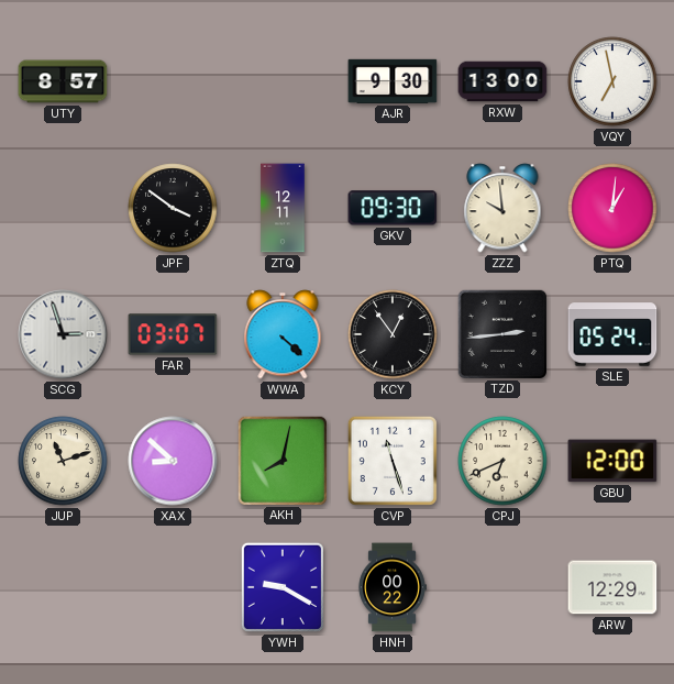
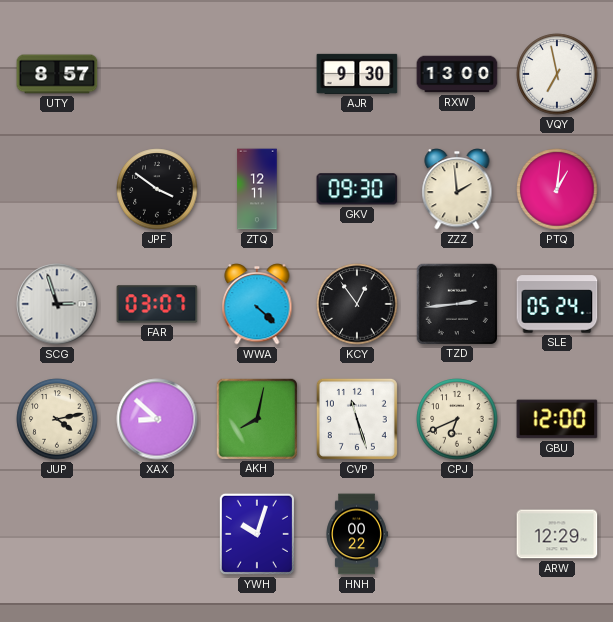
ZZZ: 9:59 -> 1:59
JUP: 11:12 -> 4:13
YWH: 9:20 -> 10:03
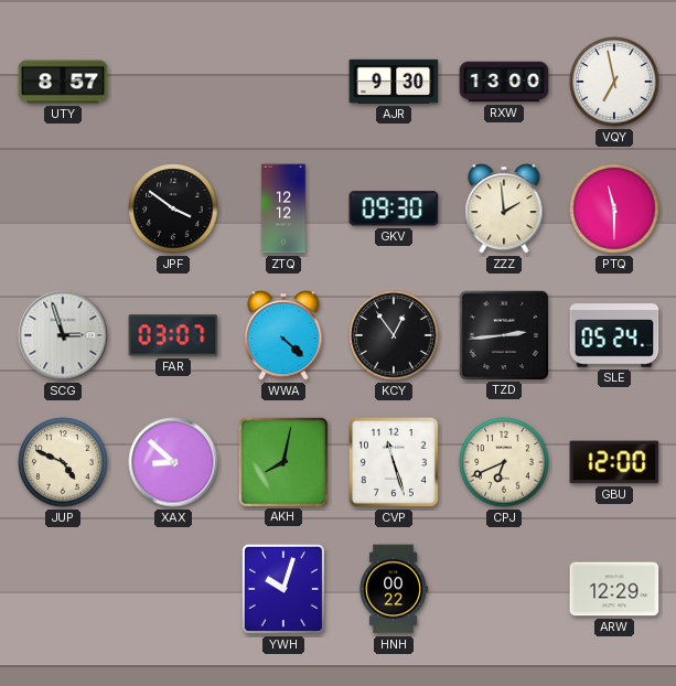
ZTQ: 12:11 -> 12:12
PTQ: 1:01 -> 11:30
JUP: 4:13 -> 4:49
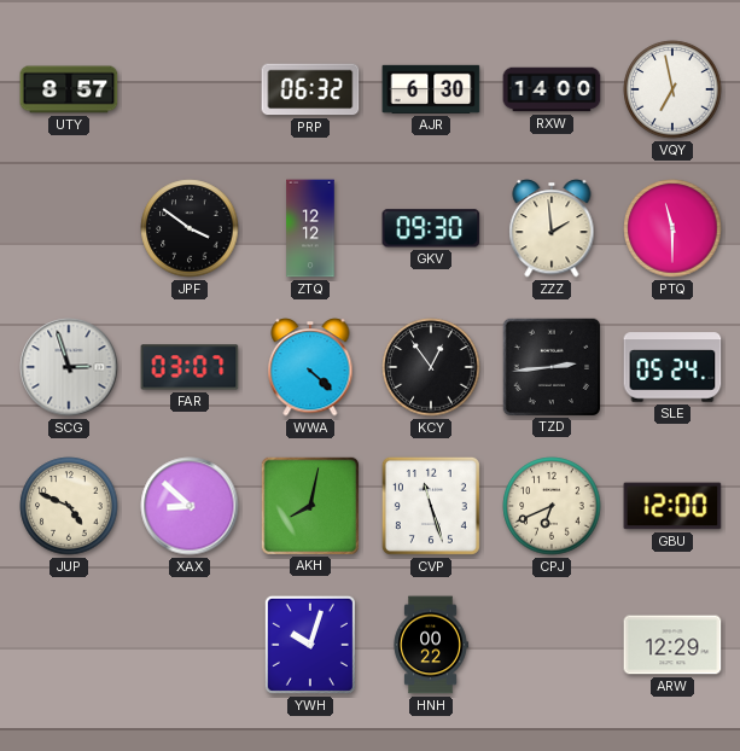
PRP: none -> 06:32
AJR: 9:30 -> 6:30
RXW: 13:00 -> 14:00
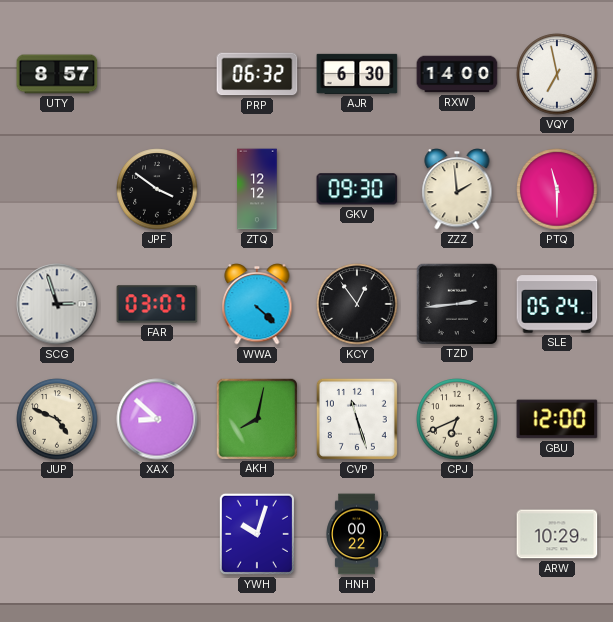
ARW: 12:29 -> 10:29
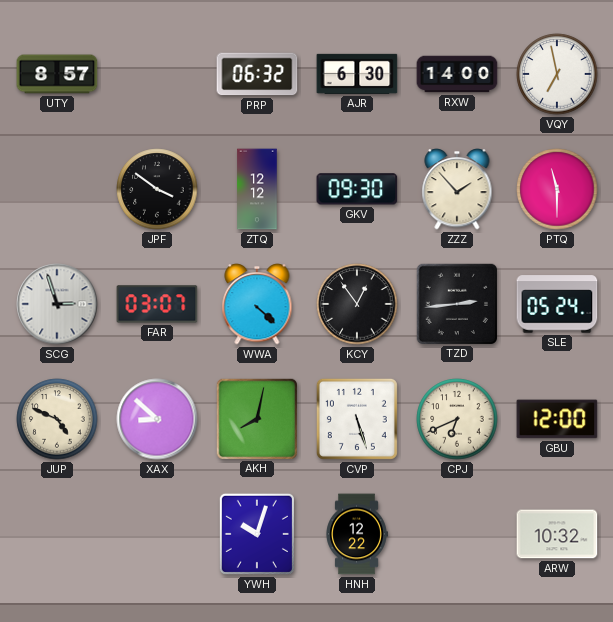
ZZZ: 1:59 -> 1:53
CVP: 11:27 -> 5:27
HNH: 00:22 -> 12:22
ARW: 10:29 -> 10:32
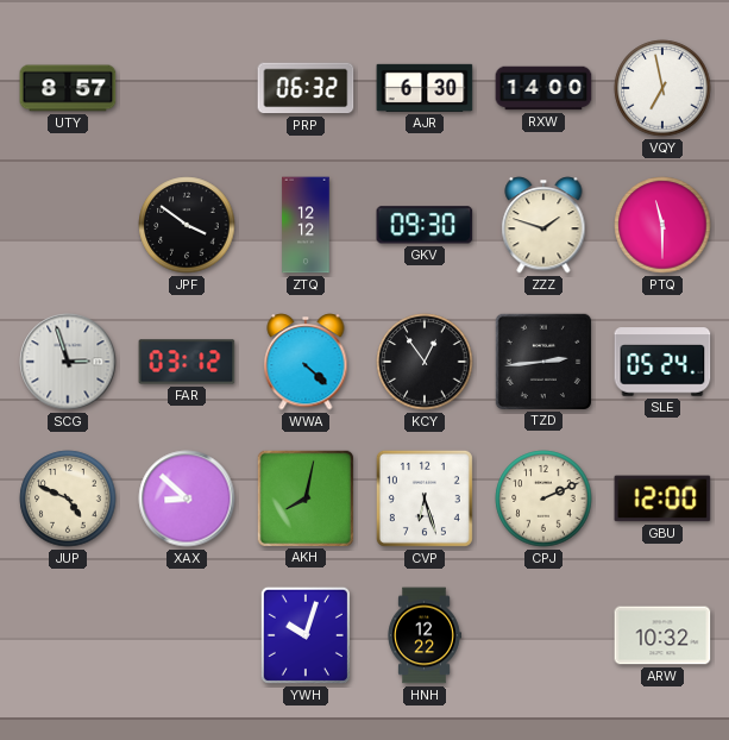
ZZZ: 1:53 -> 1:48
FAR: 03:07 -> 03:12
CVP: 5:27 -> 6:27
CPJ: 6:41 -> 2:11
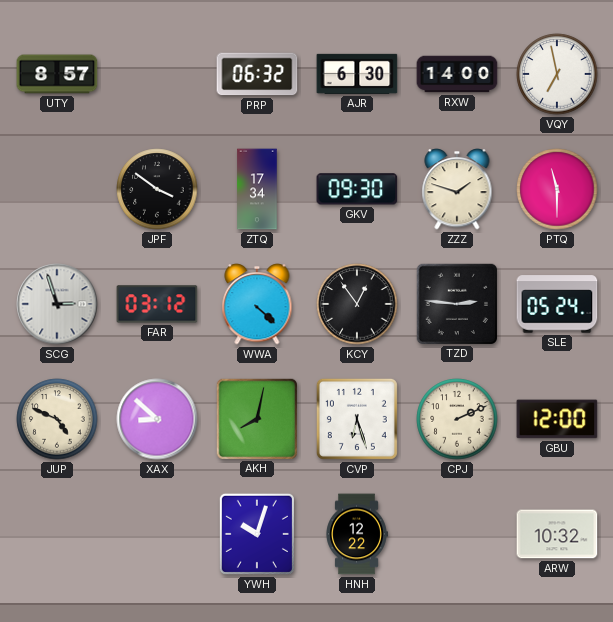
ZTQ: 12:12 -> 17:34
TZD: 2:44 -> 2:46
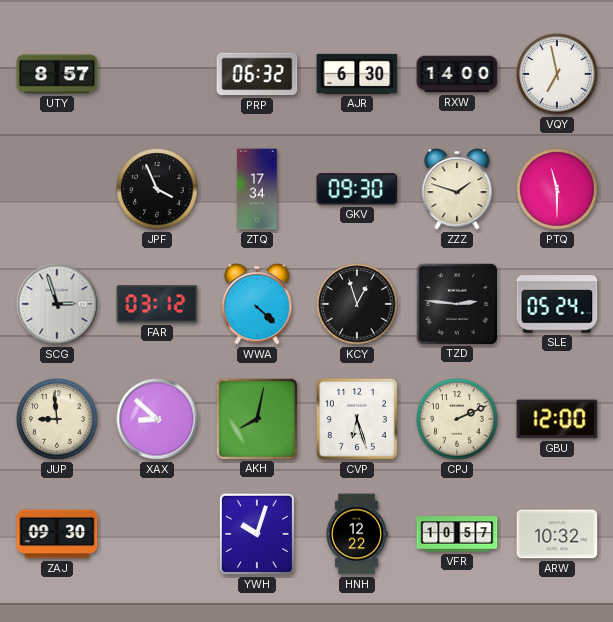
JPF: 3:51 -> 3:56
KCY: 12:54 -> 12:57
JUP: 4:49 -> 8:59
ZAJ: none -> 09:30
VFR: none -> 10:57
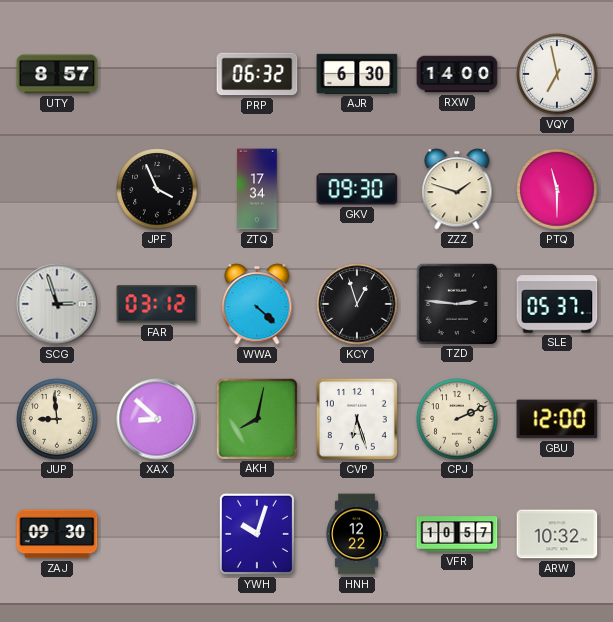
SLE: 05:24 -> 05:37
